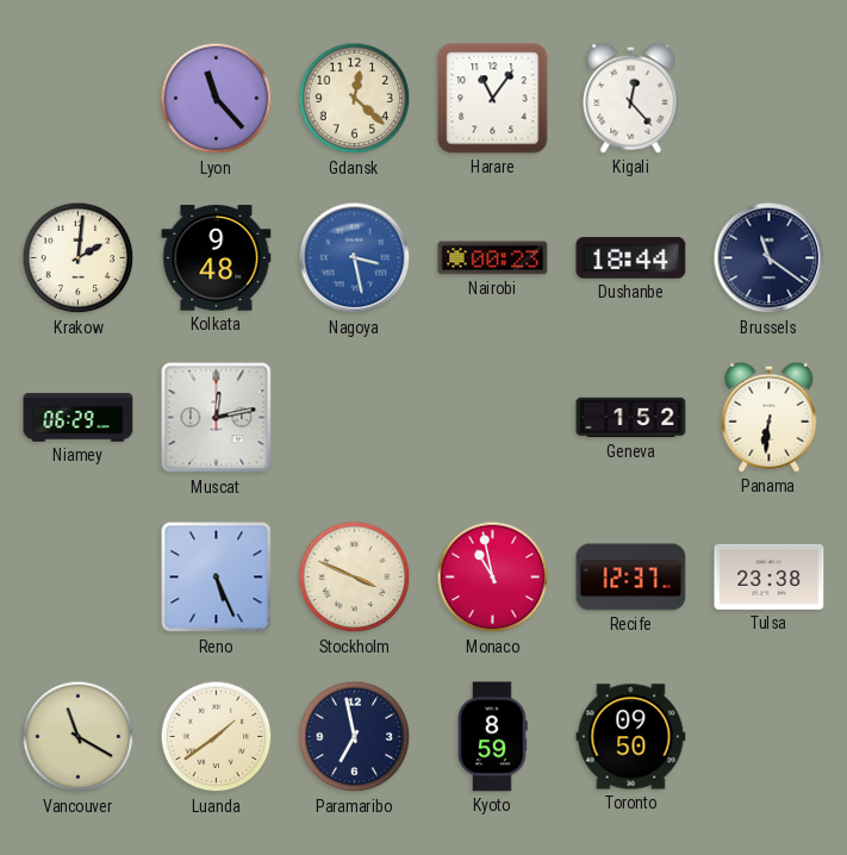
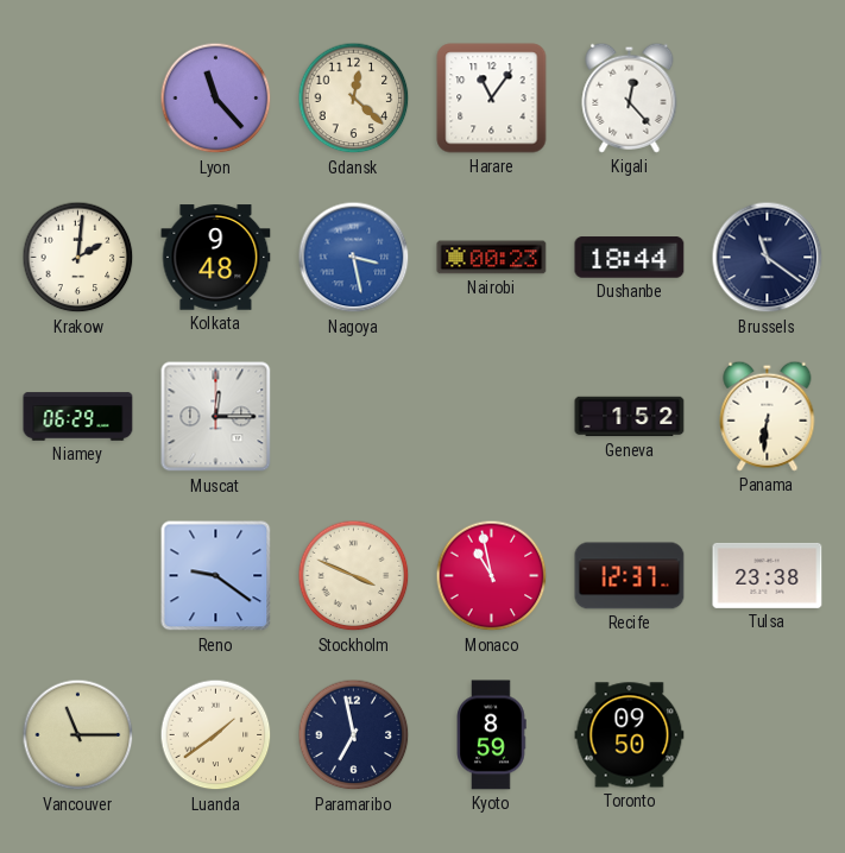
Muscat: 12:13 -> 12:15
Reno: 5:26 -> 9:21
Vancouver: 11:20 -> 11:15
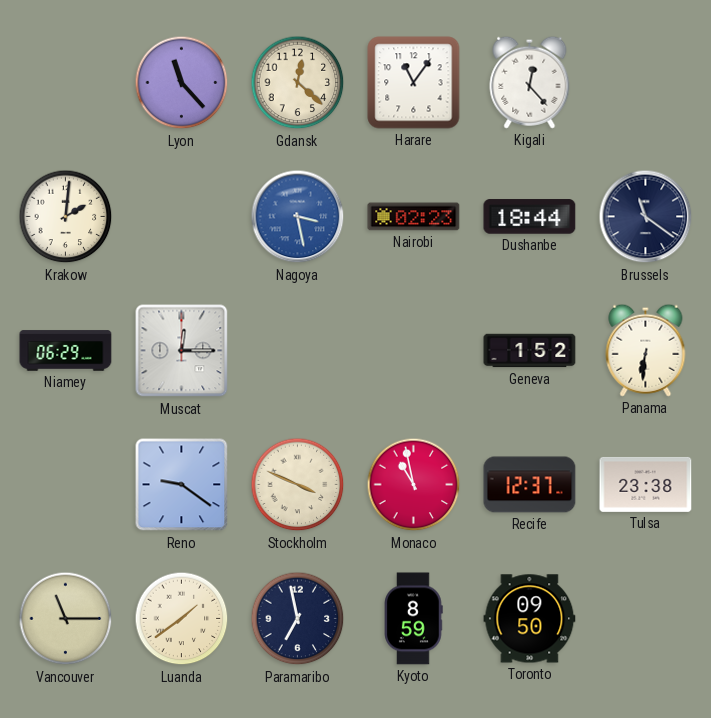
Kolkata: 9:48 -> none
Nairobi: 00:23 -> 02:23
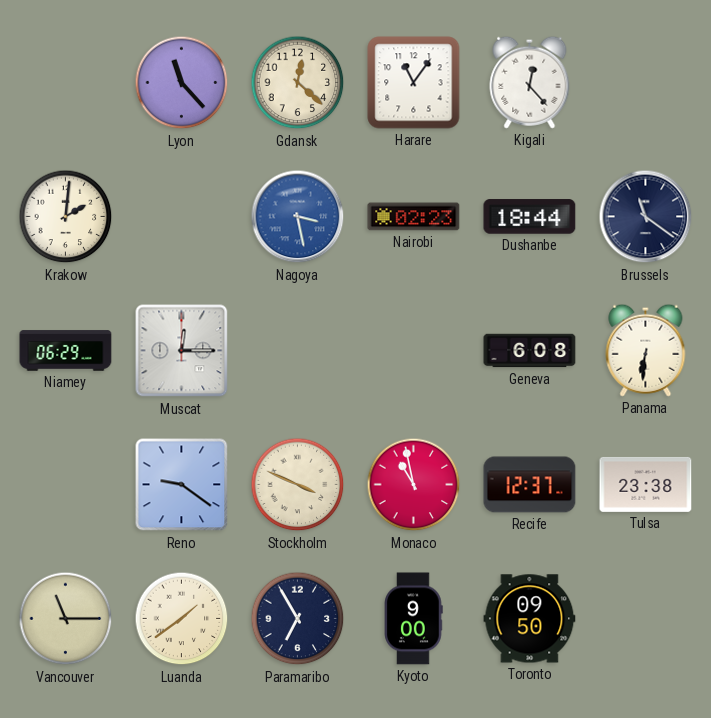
Geneva: 1:52 -> 6:08
Paramaribo: 6:58 -> 6:55
Kyoto: 8:59 -> 9:00
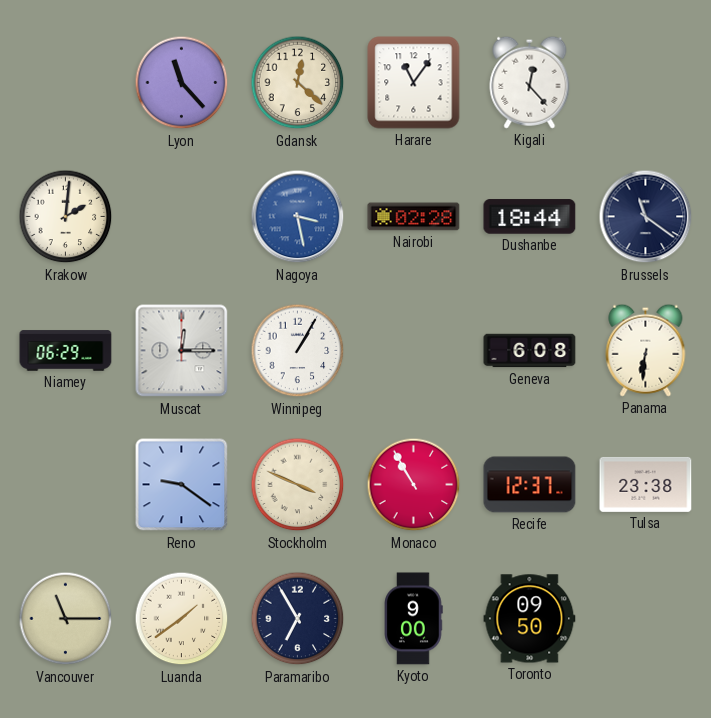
Nairobi: 02:23 -> 02:28
Winnipeg: none -> 1:05
Monaco: 10:58 -> 10:55
